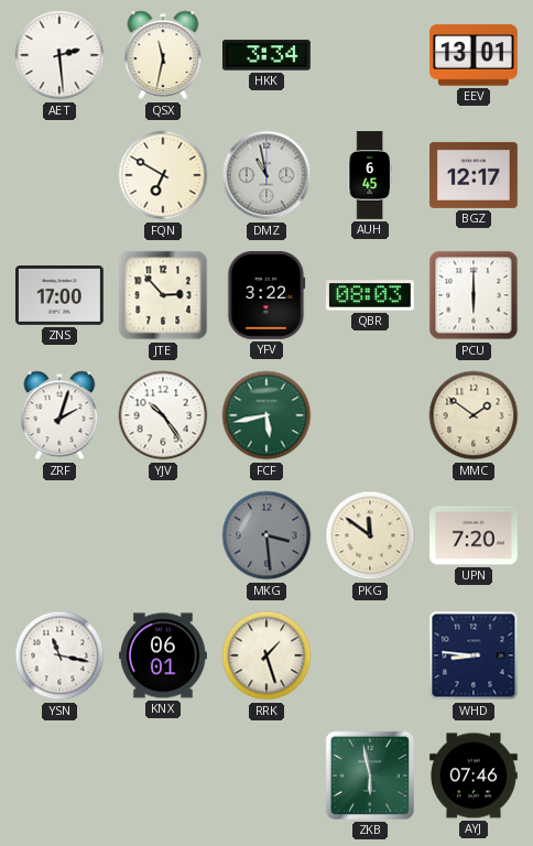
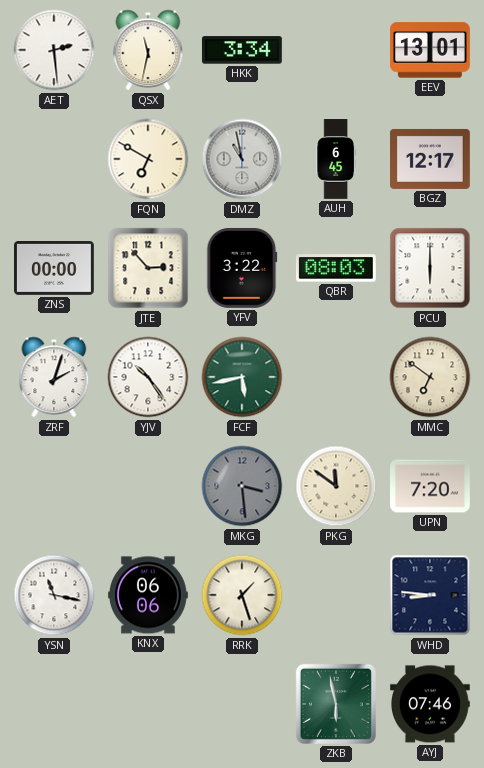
ZNS: 17:00 -> 00:00
MMC: 1:51 -> 6:51
KNX: 06:01 -> 06:06
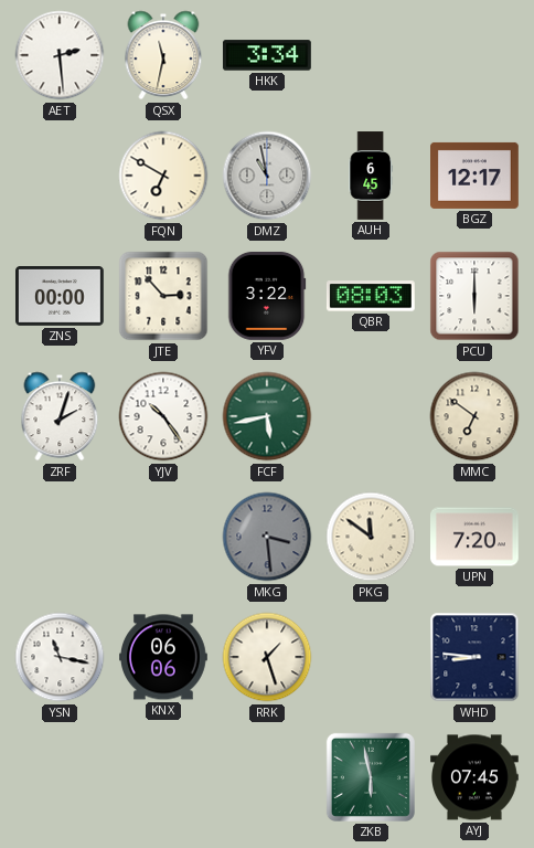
EEV: 13:01 -> none
AYJ: 07:46 -> 07:45
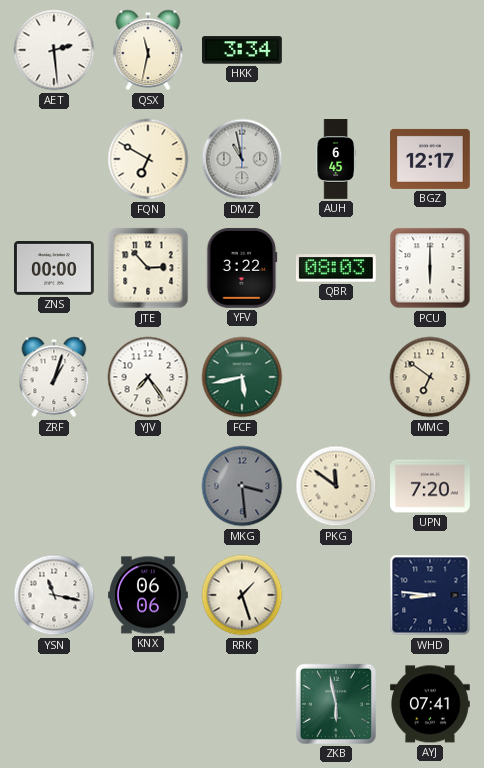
ZRF: 2:03 -> 1:03
YJV: 10:24 -> 7:24
AYJ: 07:45 -> 07:41
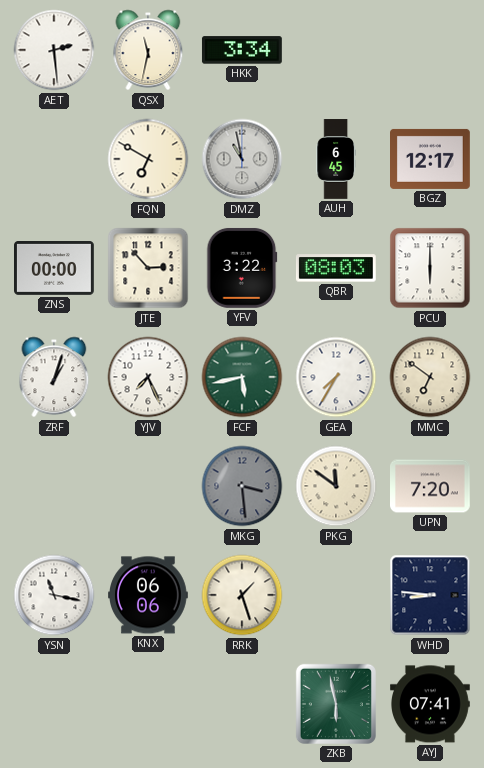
YJV: 7:24 -> 7:26
GEA: none -> 7:35
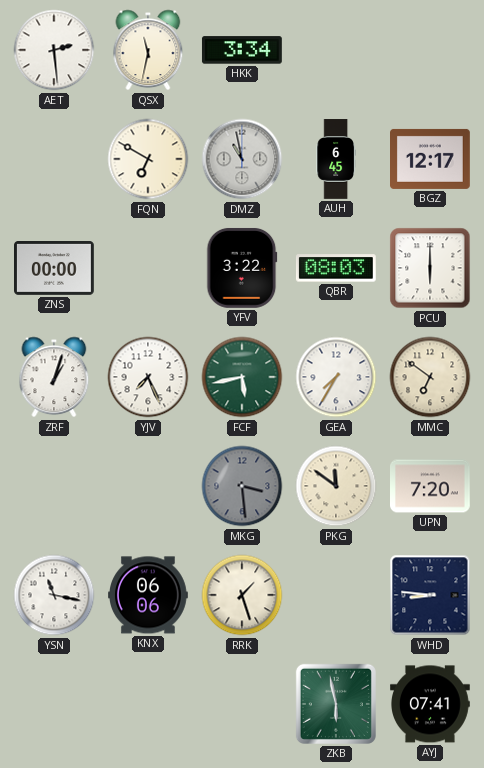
JTE: 2:53 -> none
